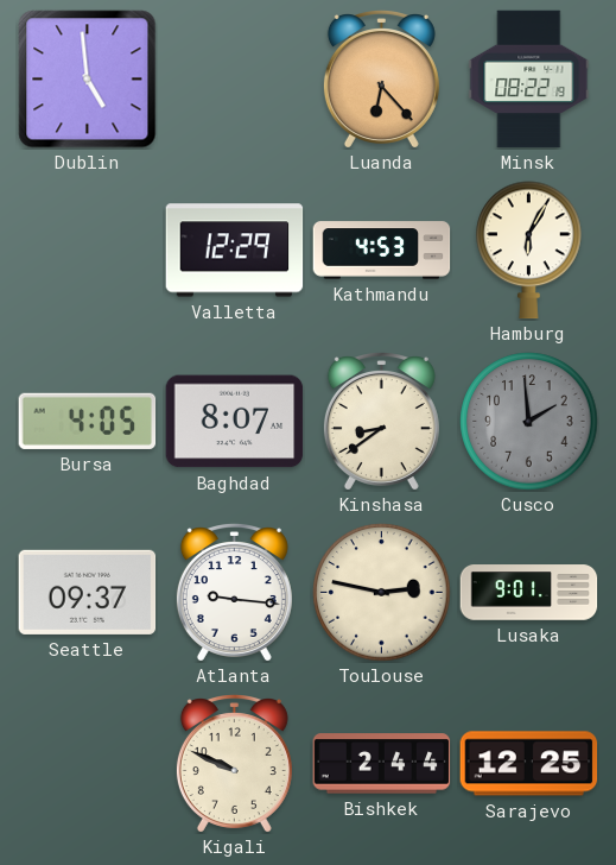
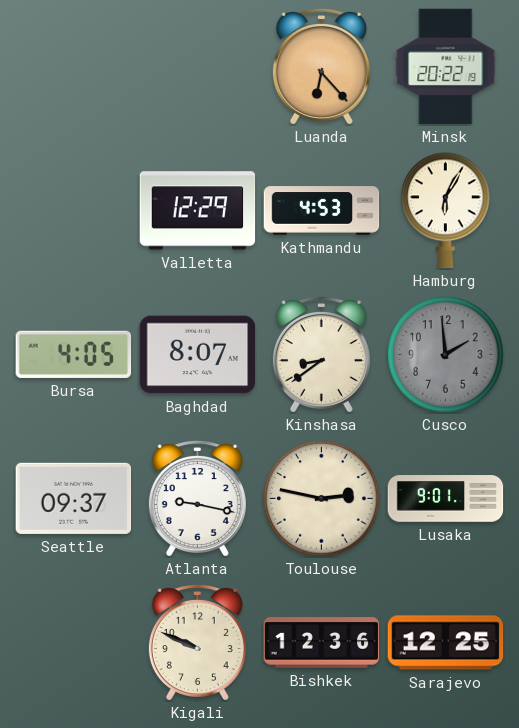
Dublin: 4:59 -> none
Minsk: 08:22 -> 20:22
Atlanta: 9:16 -> 9:17
Bishkek: 2:44 -> 12:36
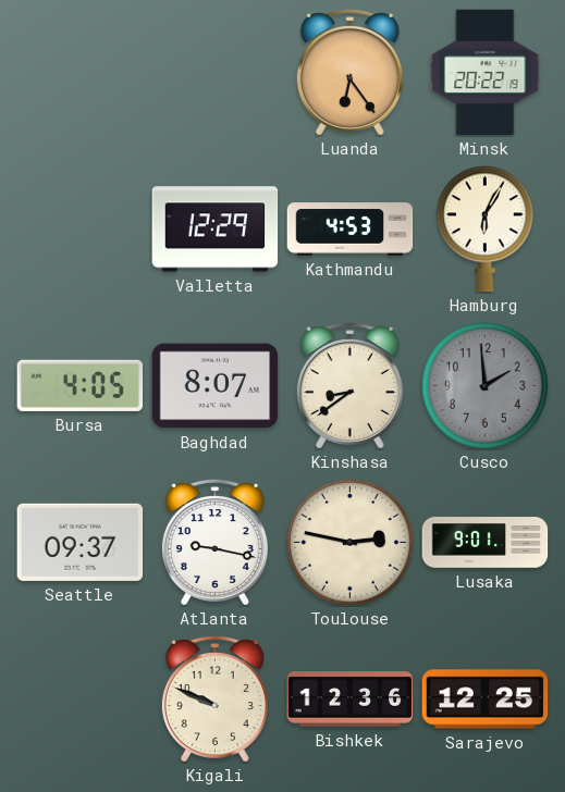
Luanda: 6:23 -> 6:24
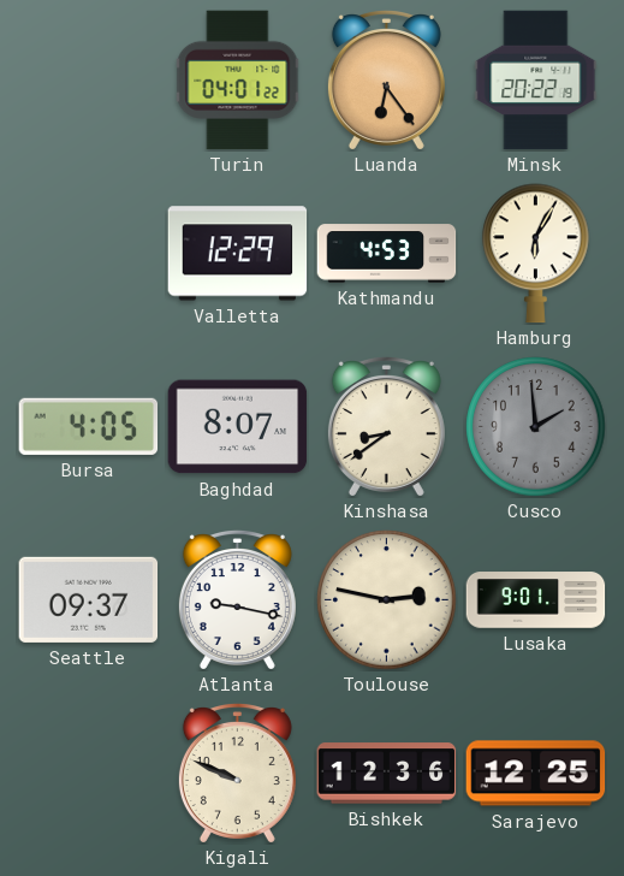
Turin: none -> 04:01
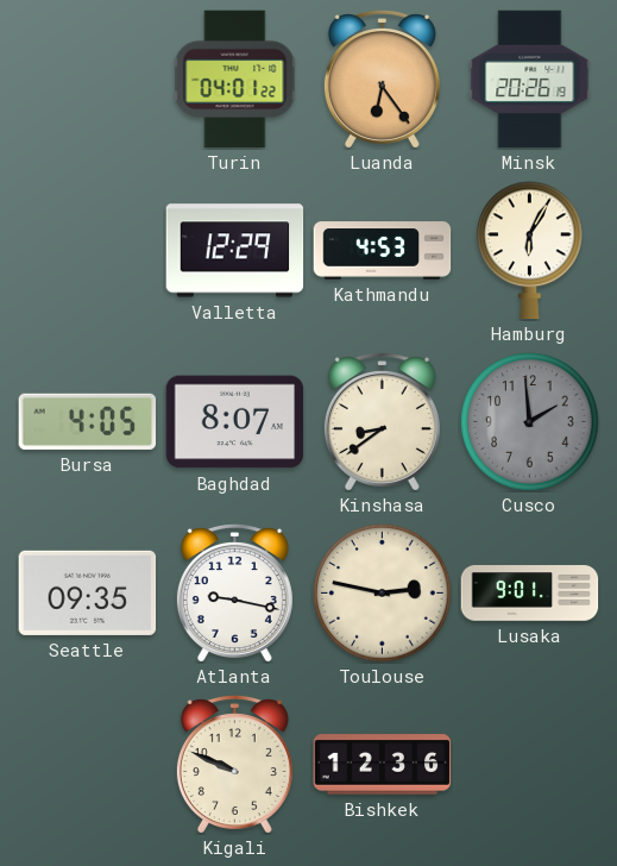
Minsk: 20:22 -> 20:26
Seattle: 09:37 -> 09:35
Sarajevo: 12:25 -> none
